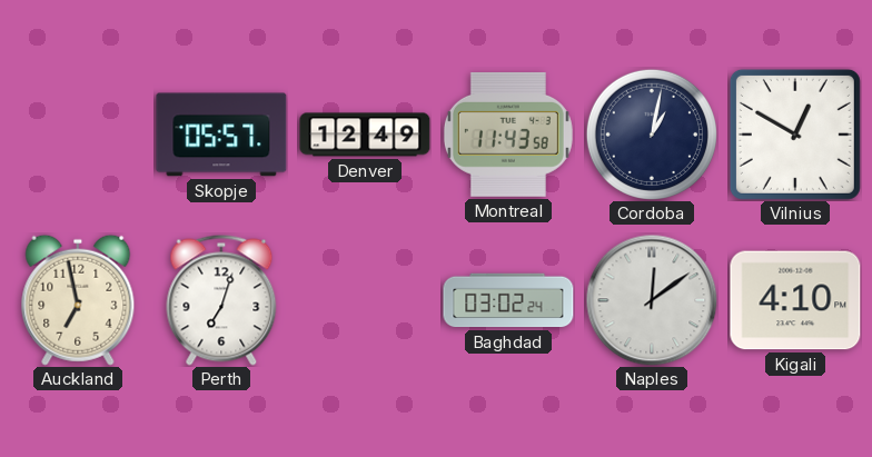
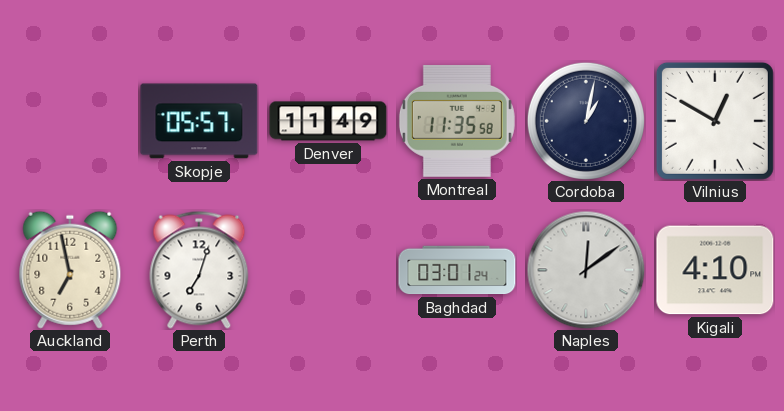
Denver: 12:49 -> 11:49
Montreal: 11:43 -> 11:35
Baghdad: 03:02 -> 03:01
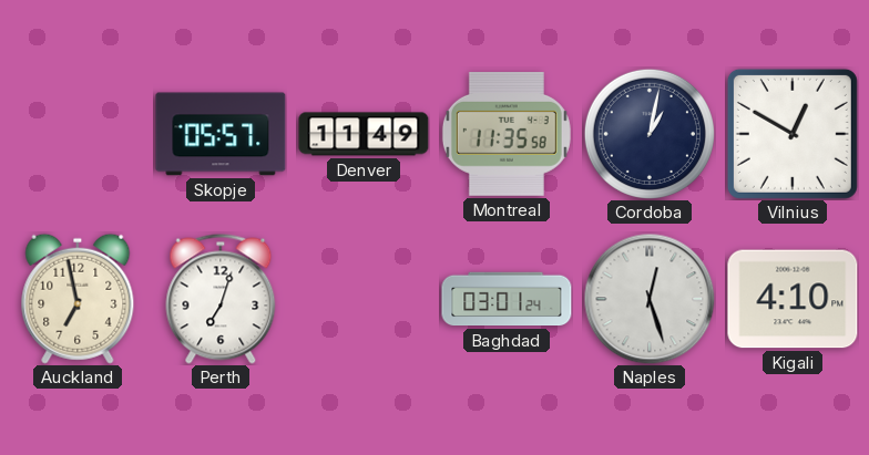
Naples: 12:09 -> 12:27
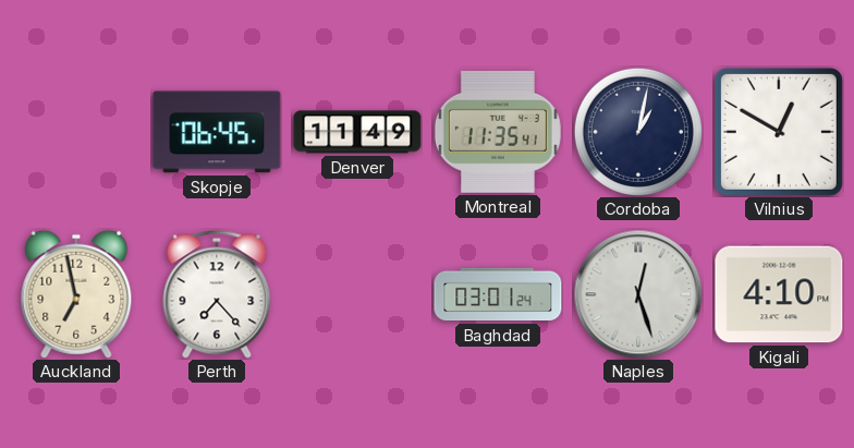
Skopje: 05:57 -> 06:45
Montreal: 11:35:58 -> 11:35:41
Perth: 7:03 -> 7:23
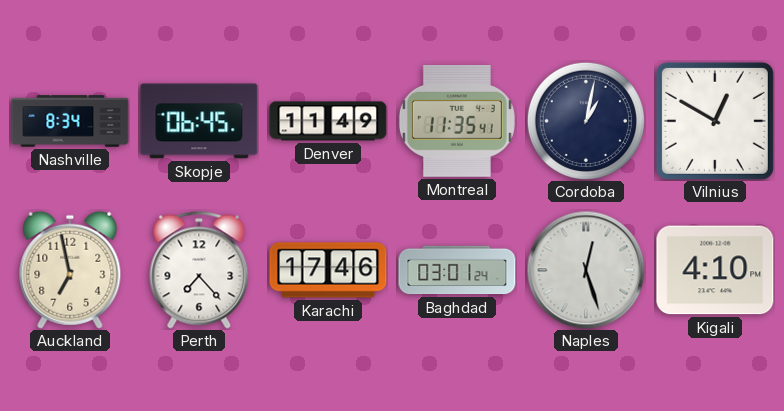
Nashville: none -> 8:34
Karachi: none -> 17:46
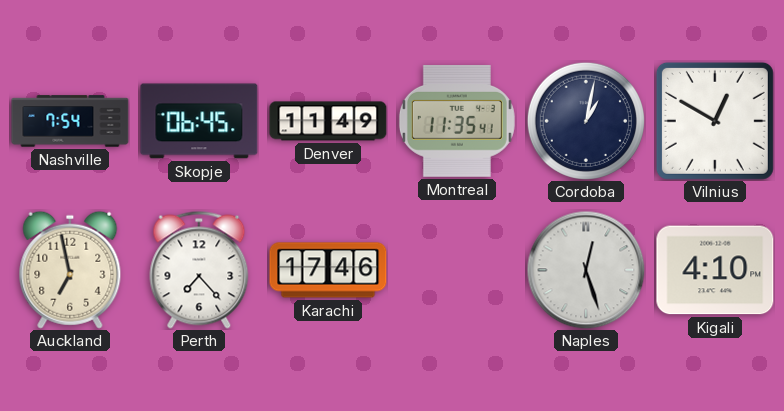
Nashville: 8:34 -> 7:54
Baghdad: 03:01 -> none
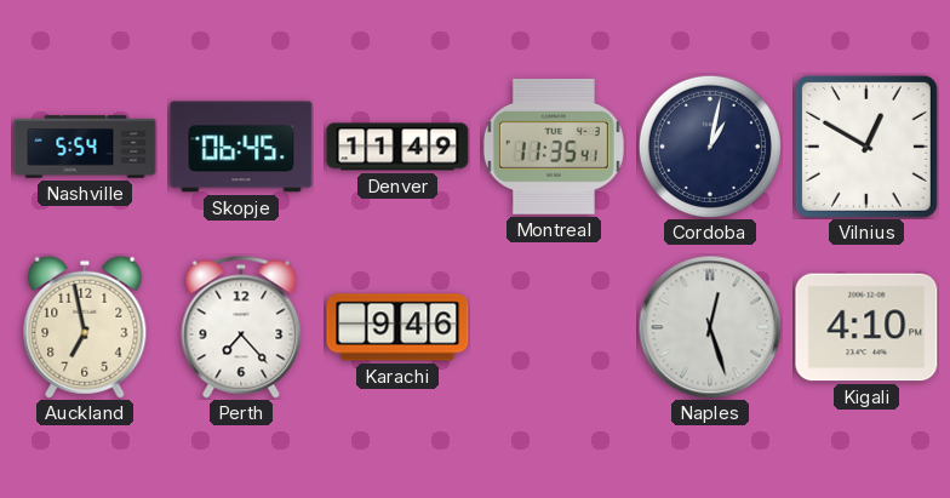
Nashville: 7:54 -> 5:54
Karachi: 17:46 -> 9:46
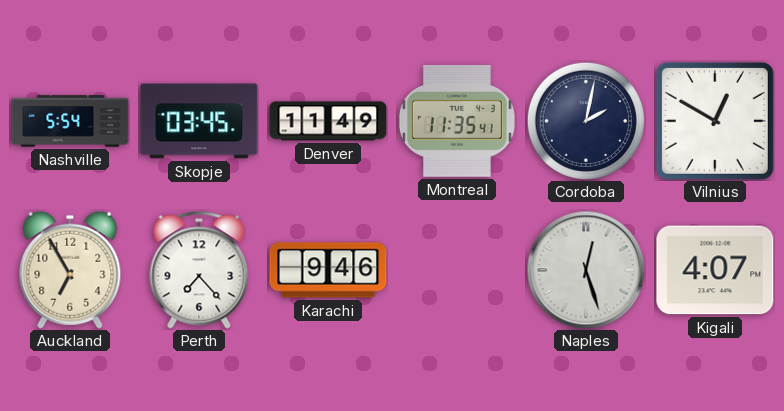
Skopje: 06:45 -> 03:45
Cordoba: 1:02 -> 2:02
Auckland: 6:58 -> 6:55
Kigali: 4:10 -> 4:07
